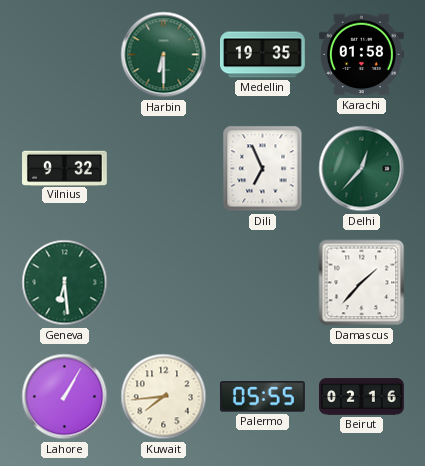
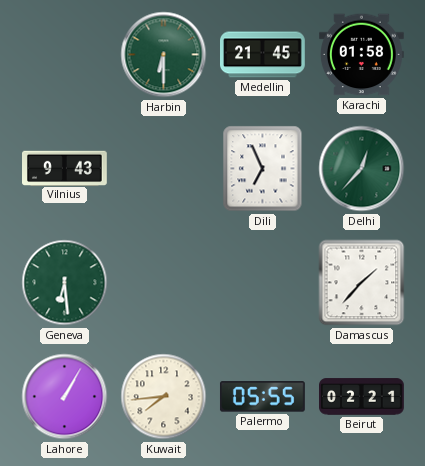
Medellin: 19:35 -> 21:45
Vilnius: 9:32 -> 9:43
Beirut: 02:16 -> 02:21
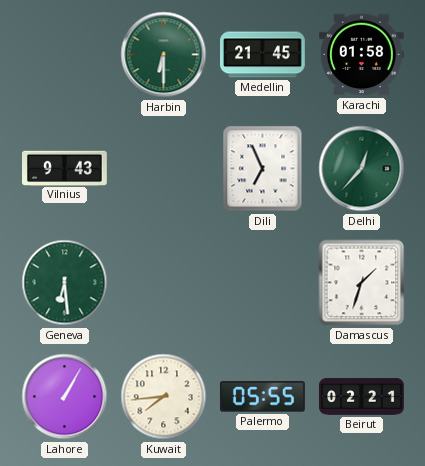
Damascus: 1:37 -> 1:33
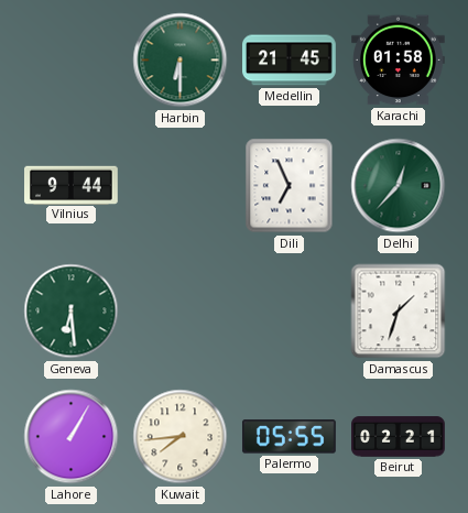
Vilnius: 9:43 -> 9:44
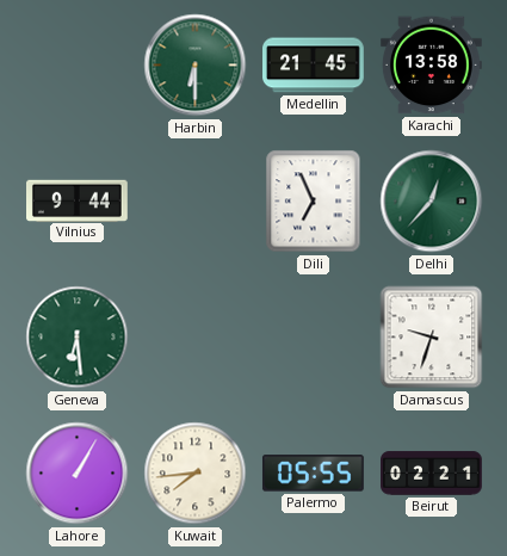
Karachi: 01:58 -> 13:58
Damascus: 1:33 -> 9:33
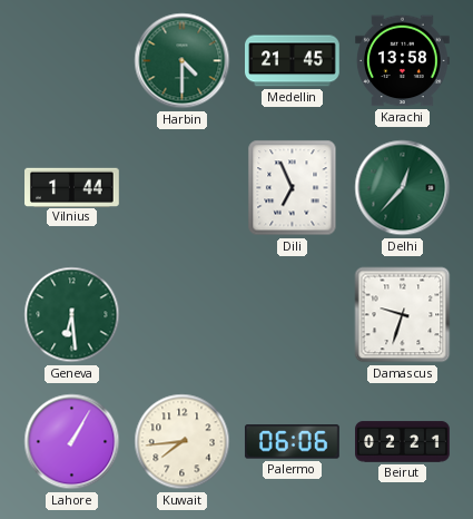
Harbin: 6:30 -> 4:30
Vilnius: 9:44 -> 1:44
Palermo: 05:55 -> 06:06
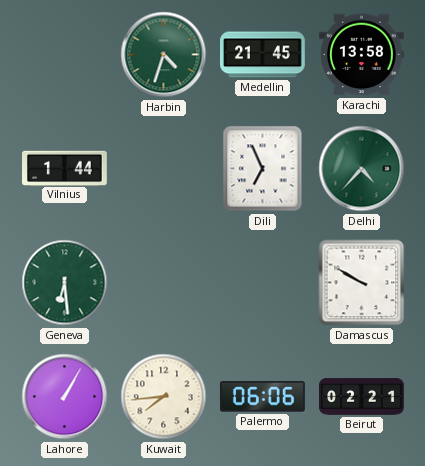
Harbin: 4:30 -> 4:33
Delhi: 12:37 -> 4:37
Damascus: 9:33 -> 9:50
